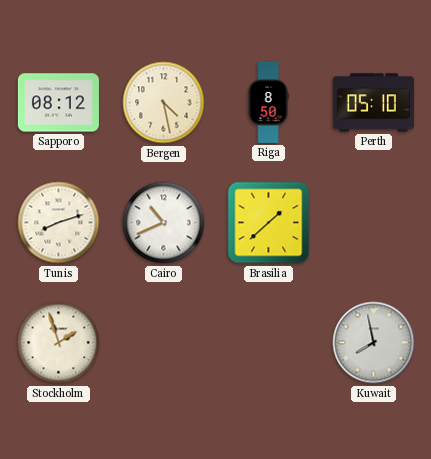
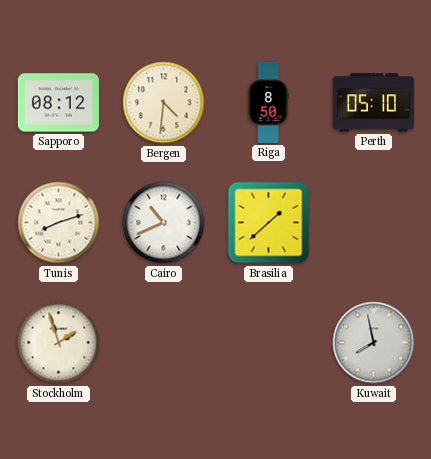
Bergen: 4:28 -> 4:31
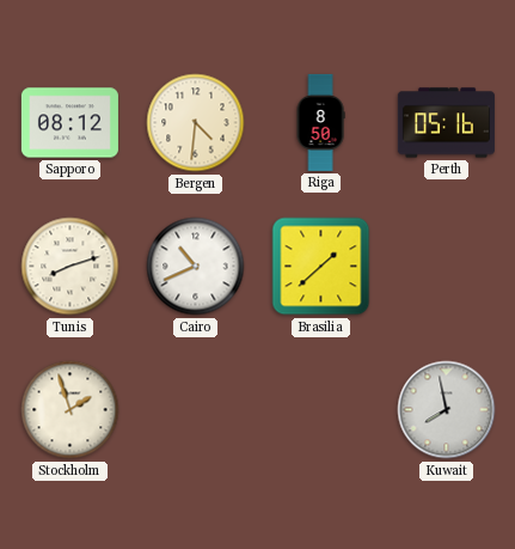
Perth: 05:10 -> 05:16
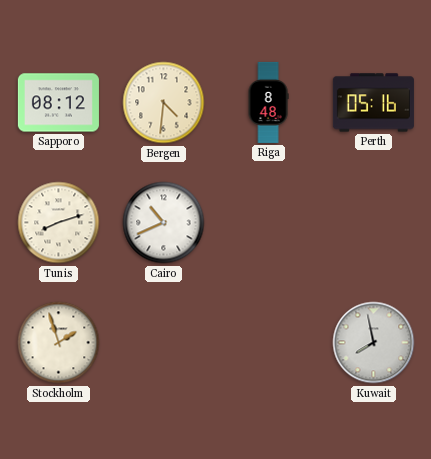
Riga: 8:50 -> 8:48
Brasilia: 1:38 -> none
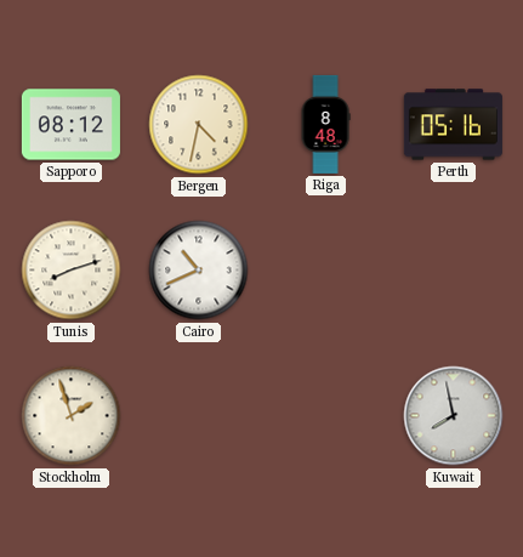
Bergen: 4:31 -> 4:32
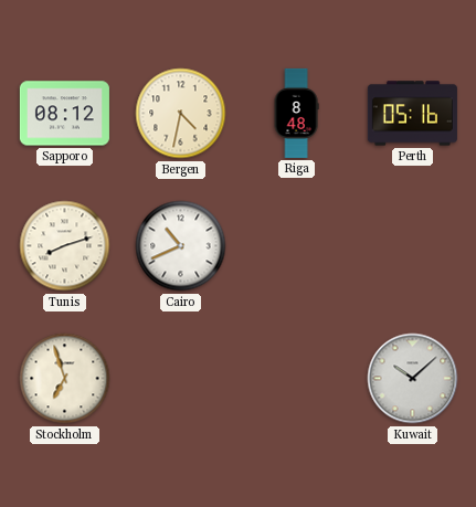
Stockholm: 1:57 -> 6:57
Kuwait: 7:58 -> 10:08
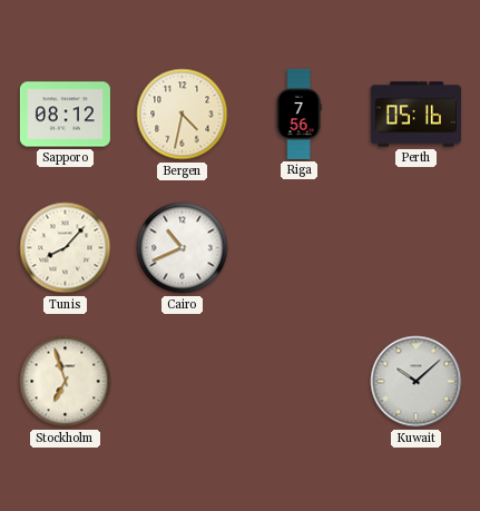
Riga: 8:48 -> 7:56
Tunis: 8:12 -> 8:07
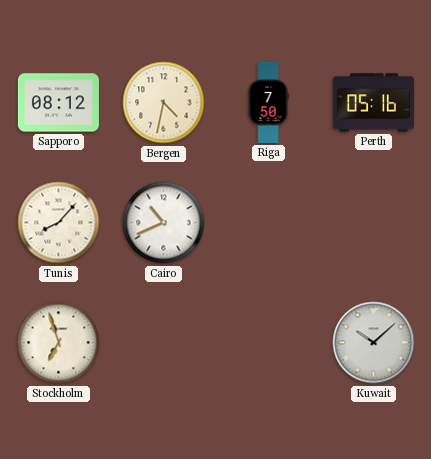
Riga: 7:56 -> 7:50
